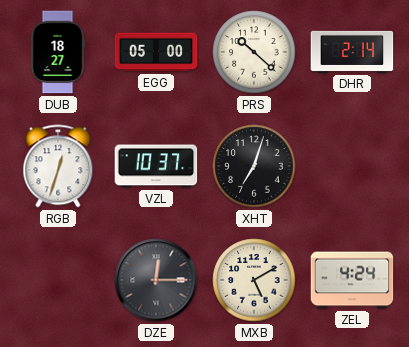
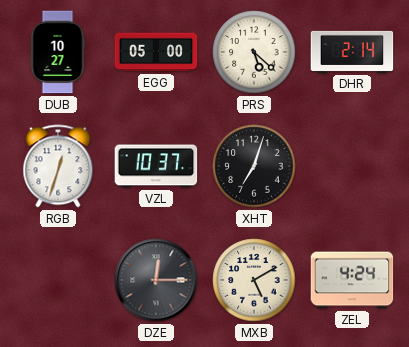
DUB: 18:27 -> 10:27
PRS: 10:22 -> 5:22
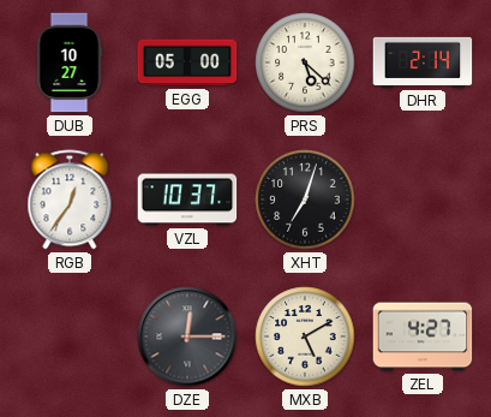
RGB: 12:33 -> 12:36
ZEL: 4:24 -> 4:27
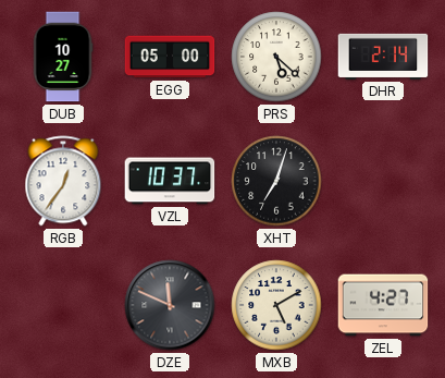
DZE: 12:15 -> 11:49
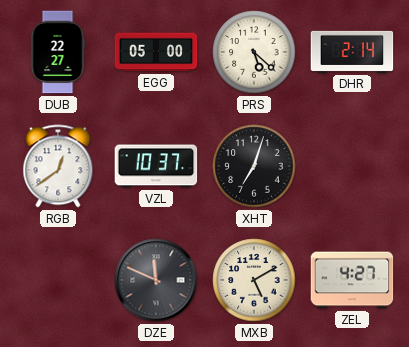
DUB: 10:27 -> 22:27
RGB: 12:36 -> 12:39
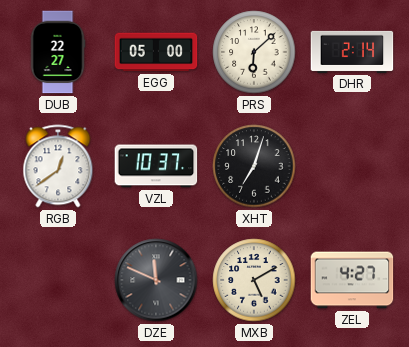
PRS: 5:22 -> 6:08
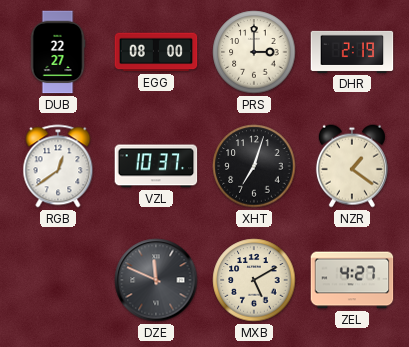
EGG: 05:00 -> 08:00
PRS: 6:08 -> 3:00
DHR: 2:14 -> 2:19
NZR: none -> 1:21
